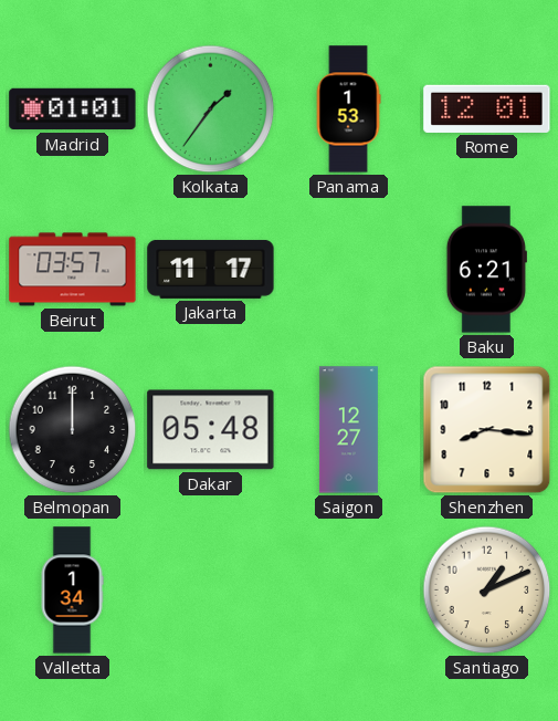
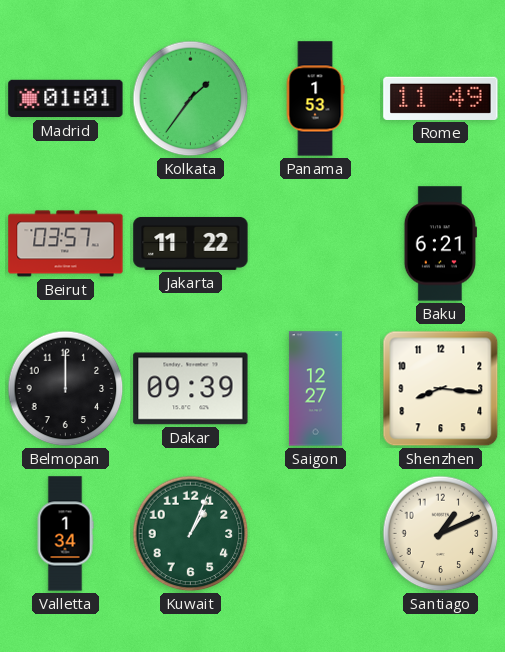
Rome: 12:01 -> 11:49
Jakarta: 11:17 -> 11:22
Dakar: 05:48 -> 09:39
Kuwait: none -> 1:04
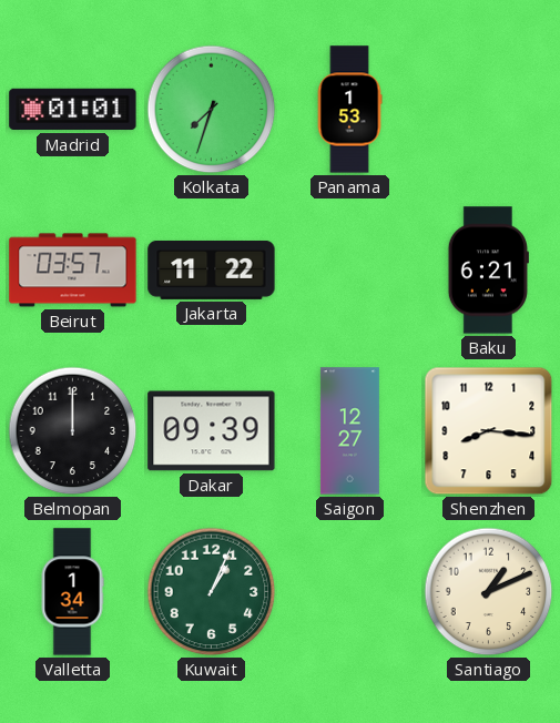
Kolkata: 1:36 -> 7:33
Rome: 11:49 -> none
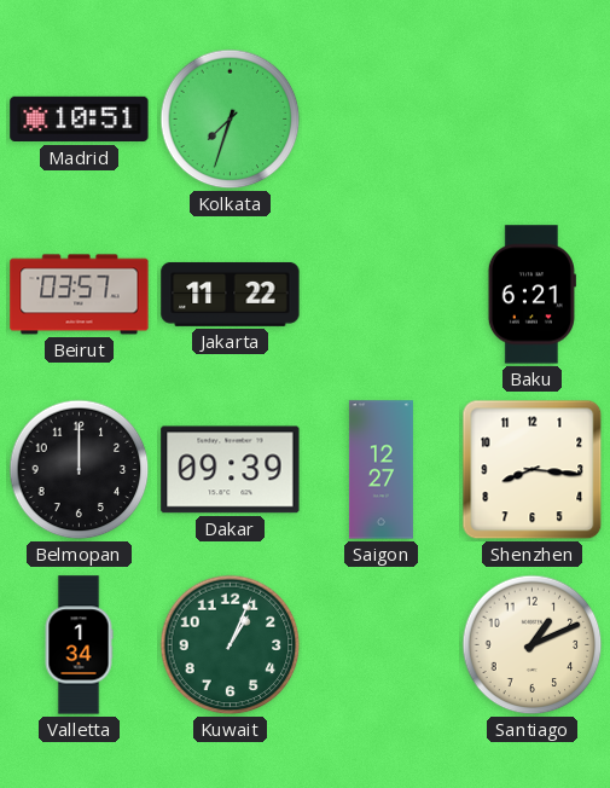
Madrid: 01:01 -> 10:51
Panama: 1:53 -> none
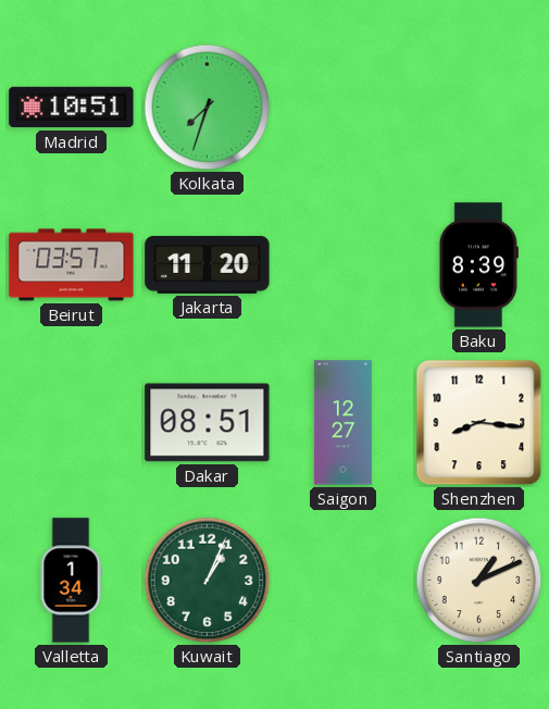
Jakarta: 11:22 -> 11:20
Baku: 6:21 -> 8:39
Belmopan: 12:00 -> none
Dakar: 09:39 -> 08:51
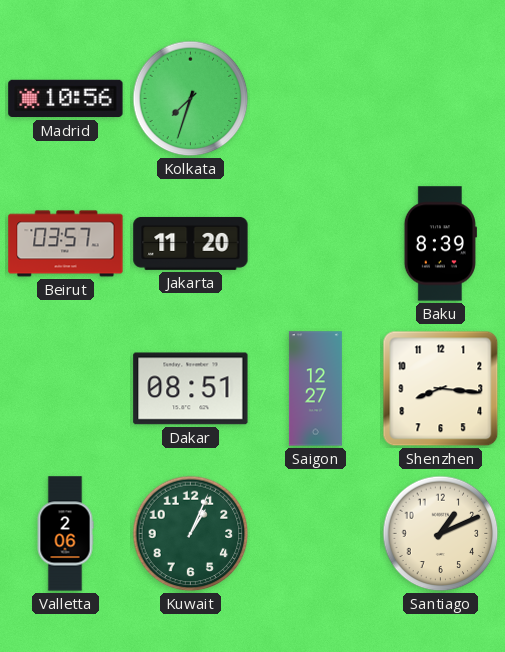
Madrid: 10:51 -> 10:56
Valletta: 1:34 -> 2:06
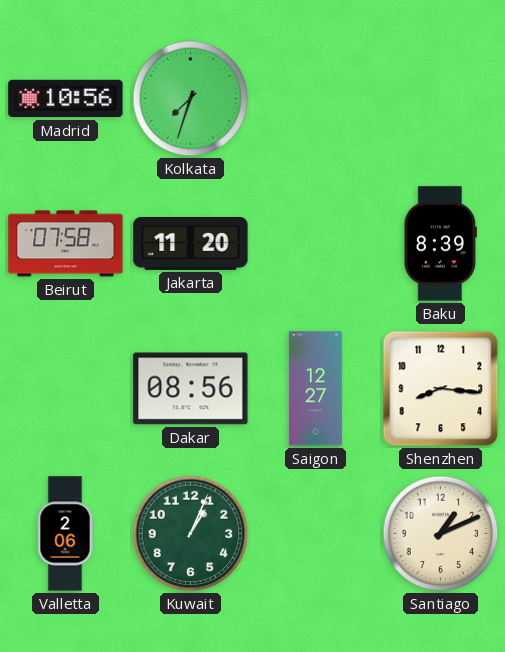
Beirut: 03:57 -> 07:58
Dakar: 08:51 -> 08:56
